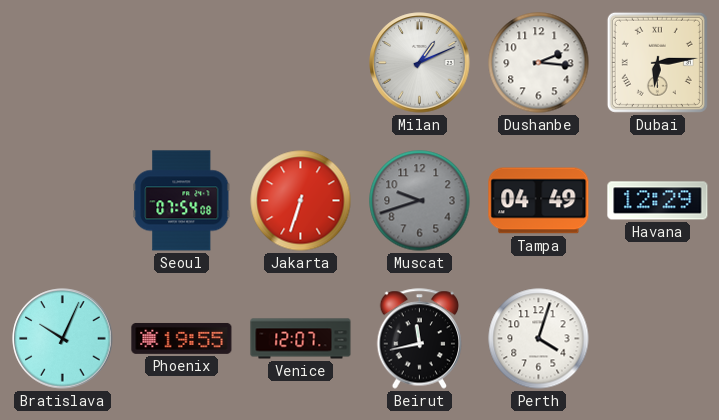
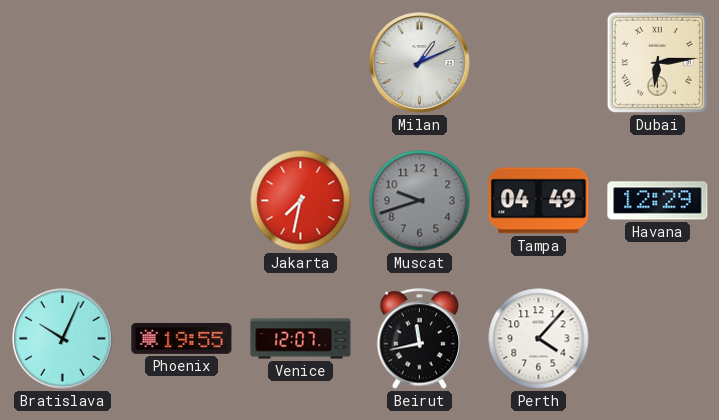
Dushanbe: 2:16 -> none
Seoul: 07:54 -> none
Jakarta: 6:33 -> 7:32
Perth: 4:03 -> 4:07
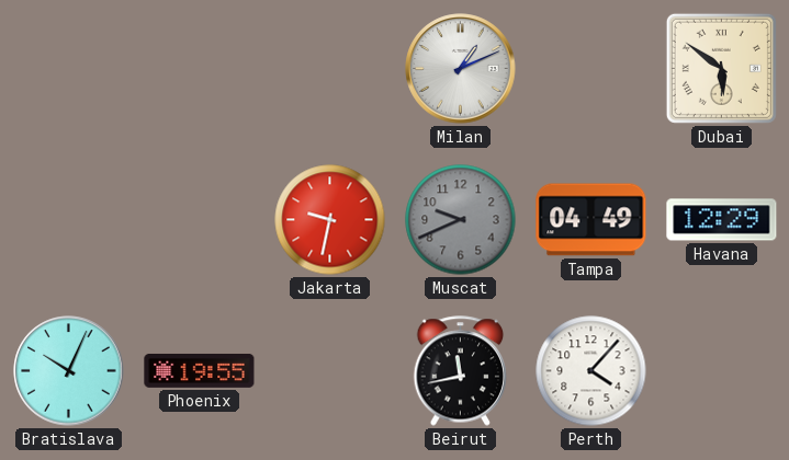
Dubai: 6:14 -> 5:51
Jakarta: 7:32 -> 9:32
Muscat: 9:42 -> 9:41
Venice: 12:07 -> none
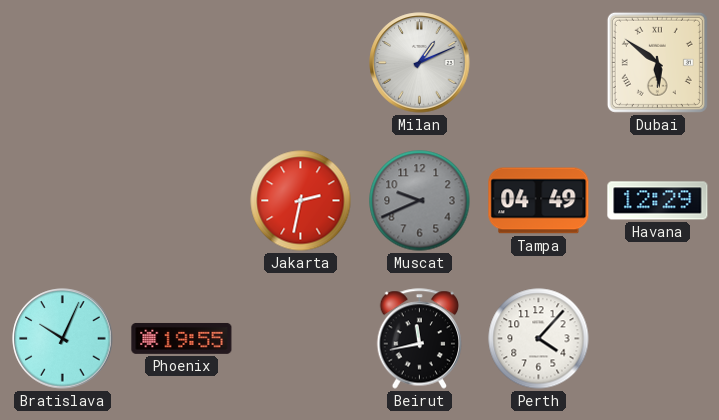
Jakarta: 9:32 -> 2:32
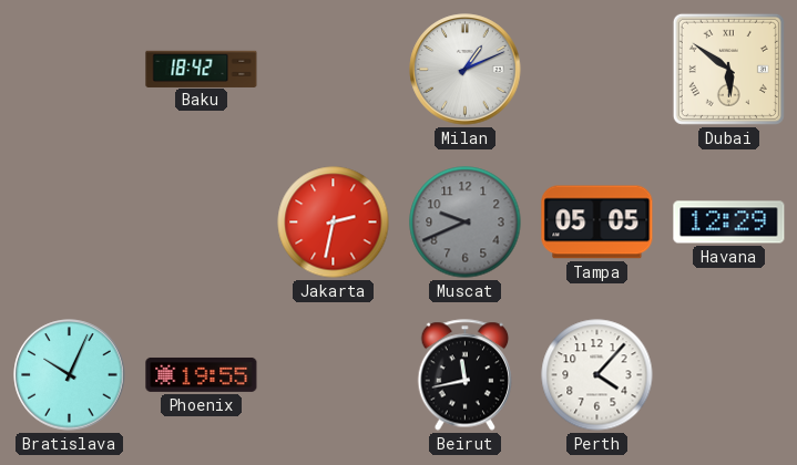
Baku: none -> 18:42
Tampa: 04:49 -> 05:05
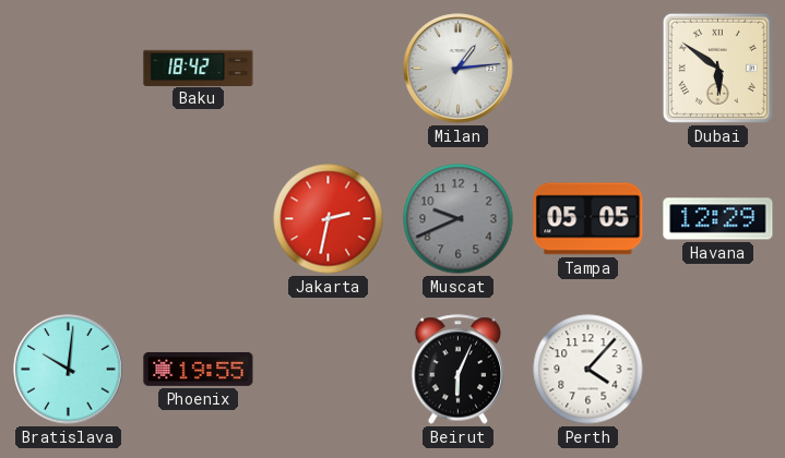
Milan: 1:11 -> 1:14
Bratislava: 10:04 -> 10:01
Beirut: 11:43 -> 6:04
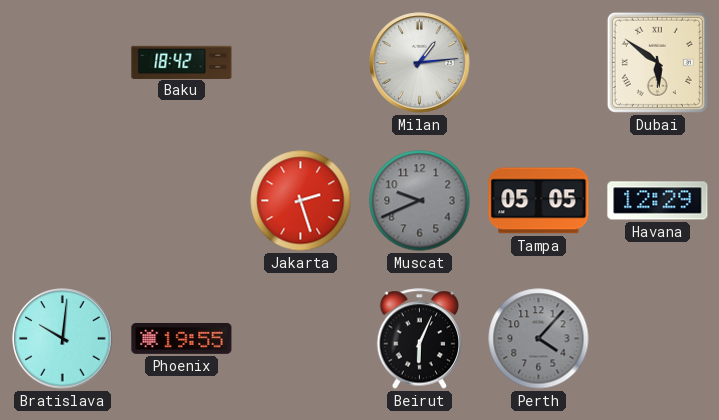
Jakarta: 2:32 -> 2:27
Perth dial: white -> grey
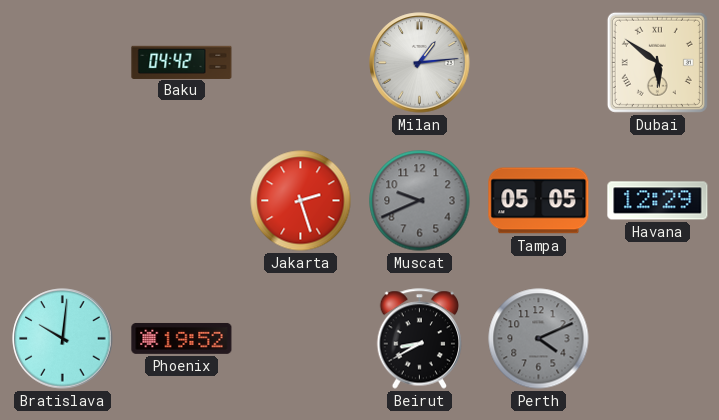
Baku: 18:42 -> 04:42
Phoenix: 19:55 -> 19:52
Beirut: 6:04 -> 8:40
Perth: 4:07 -> 4:11
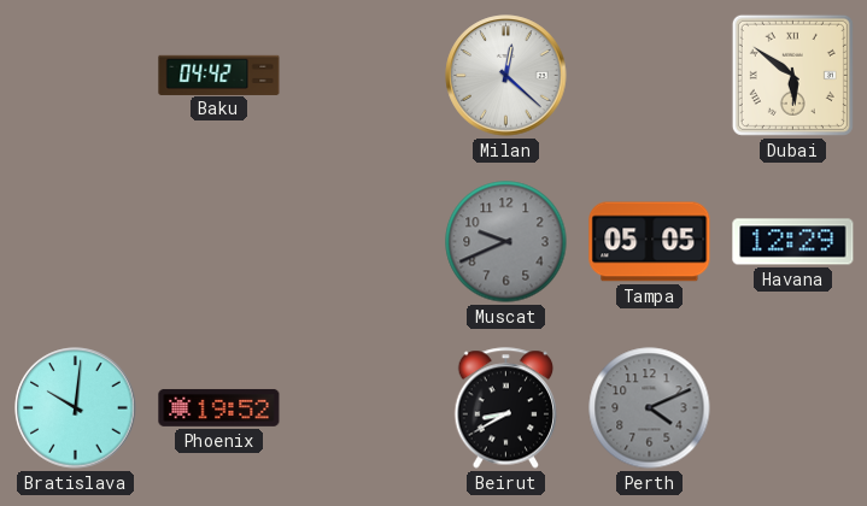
Milan: 1:14 -> 12:22
Jakarta: 2:27 -> none
